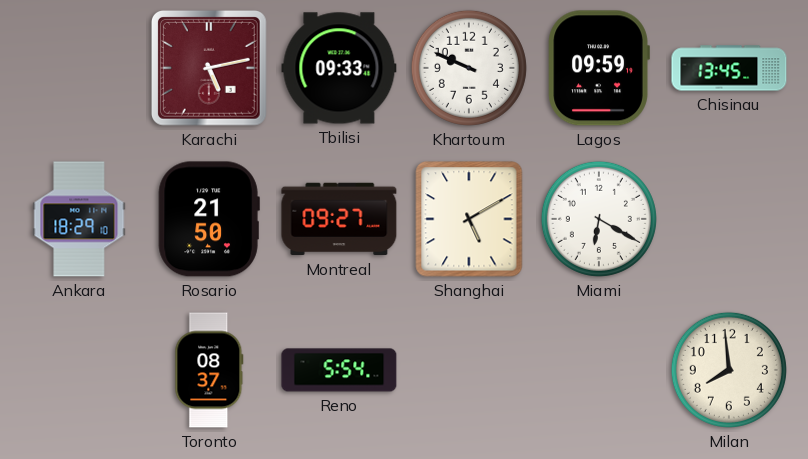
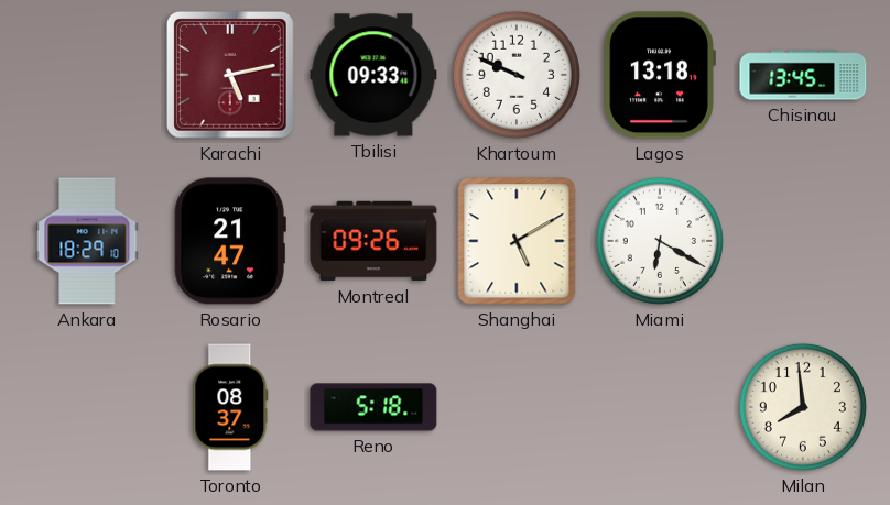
Lagos: 09:59 -> 13:18
Rosario: 21:50 -> 21:47
Montreal: 09:27 -> 09:26
Reno: 5:54 -> 5:18
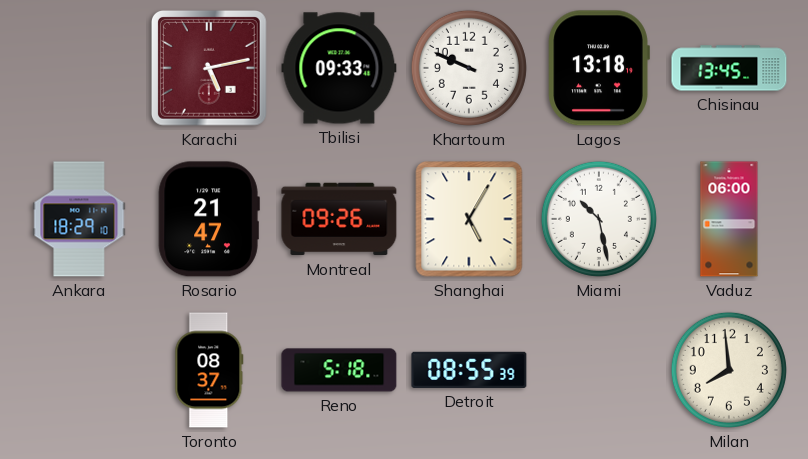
Shanghai: 5:10 -> 5:05
Miami: 6:20 -> 10:28
Vaduz: none -> 06:00
Detroit: none -> 08:55
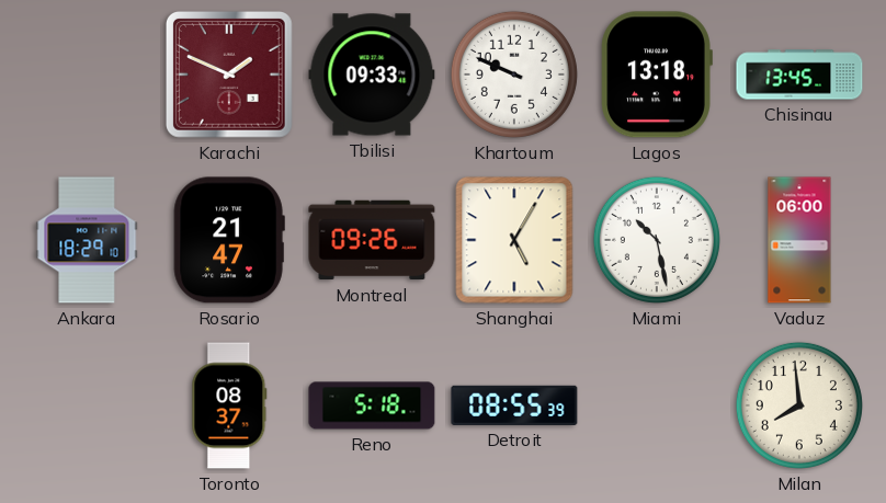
Karachi: 5:13 -> 1:49
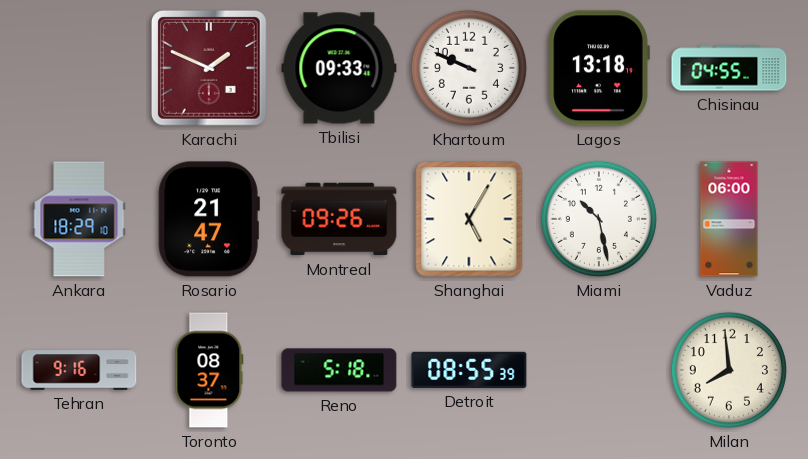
Chisinau: 13:45 -> 04:55
Tehran: none -> 9:16
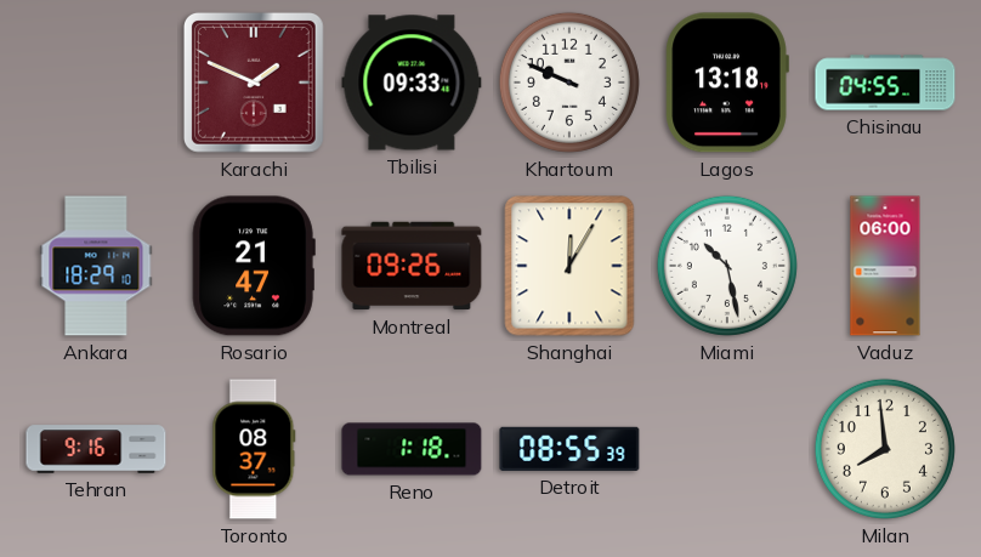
Shanghai: 5:05 -> 12:05
Reno: 5:18 -> 1:18
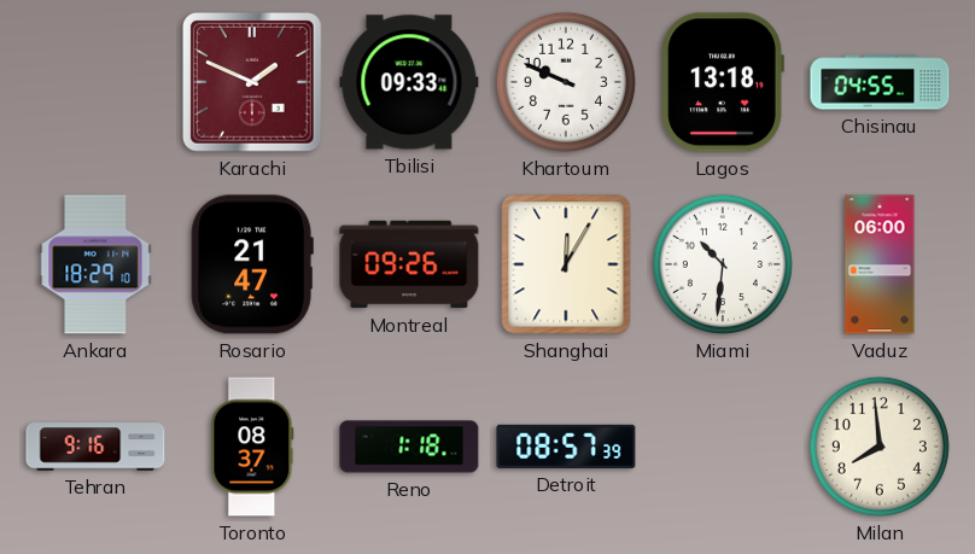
Miami: 10:28 -> 10:31
Detroit: 08:55 -> 08:57
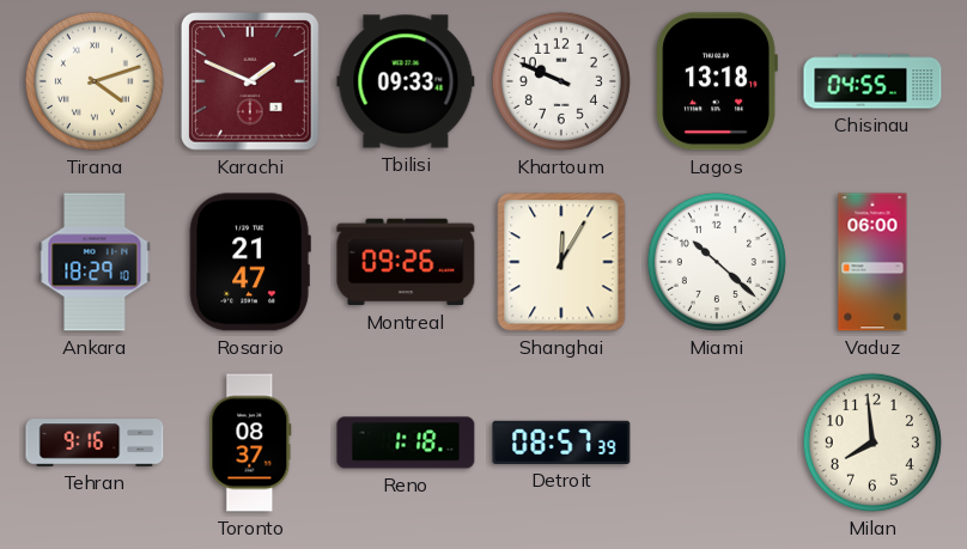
Tirana: none -> 4:12
Miami: 10:31 -> 10:22
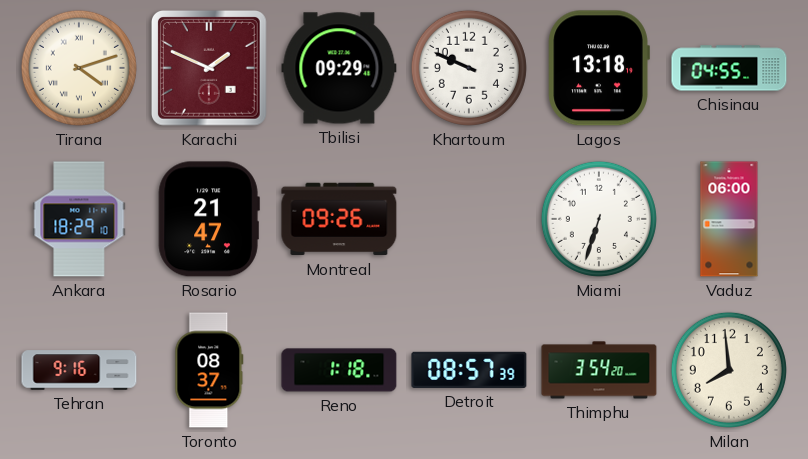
Tbilisi: 09:33 -> 09:29
Shanghai: 12:05 -> none
Miami: 10:22 -> 6:33
Thimphu: none -> 3:54
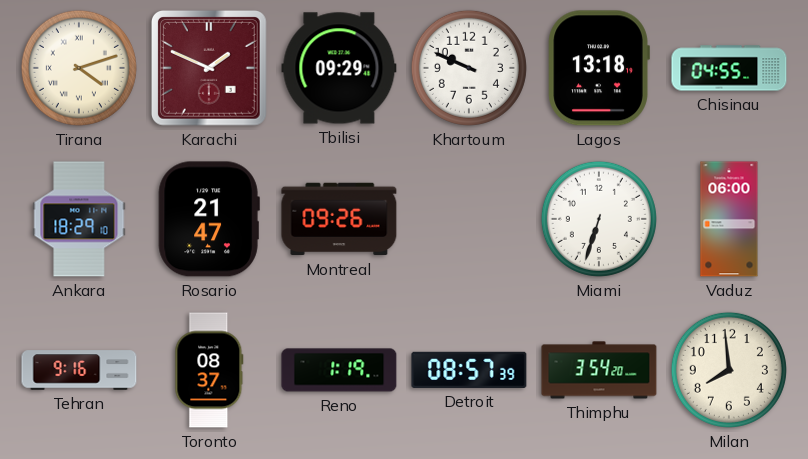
Reno: 1:18 -> 1:19
